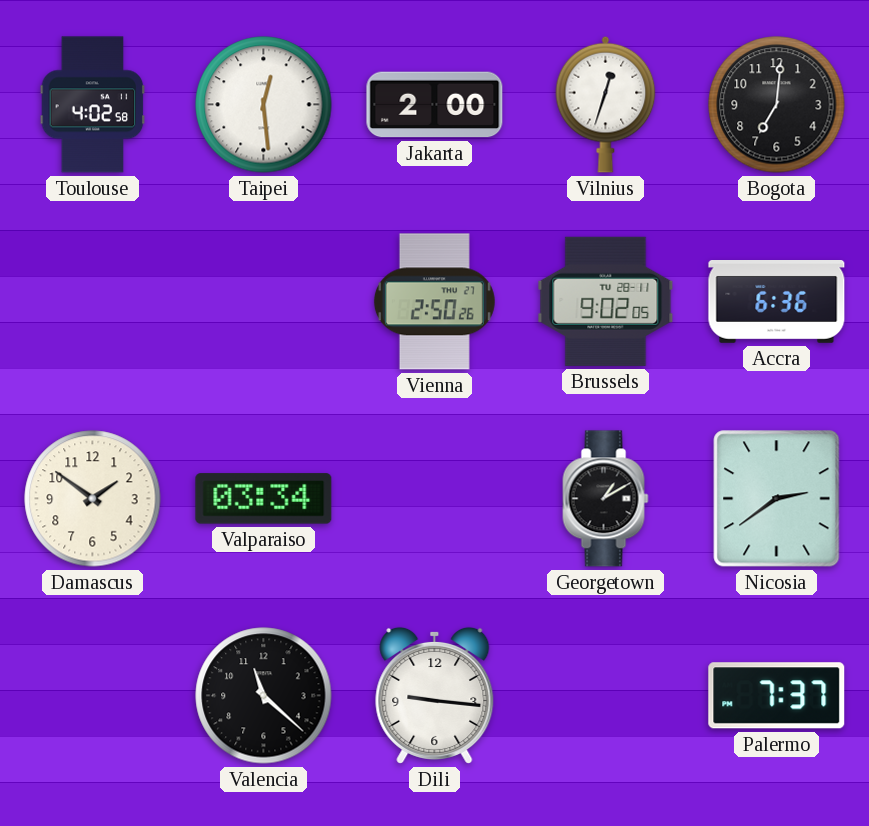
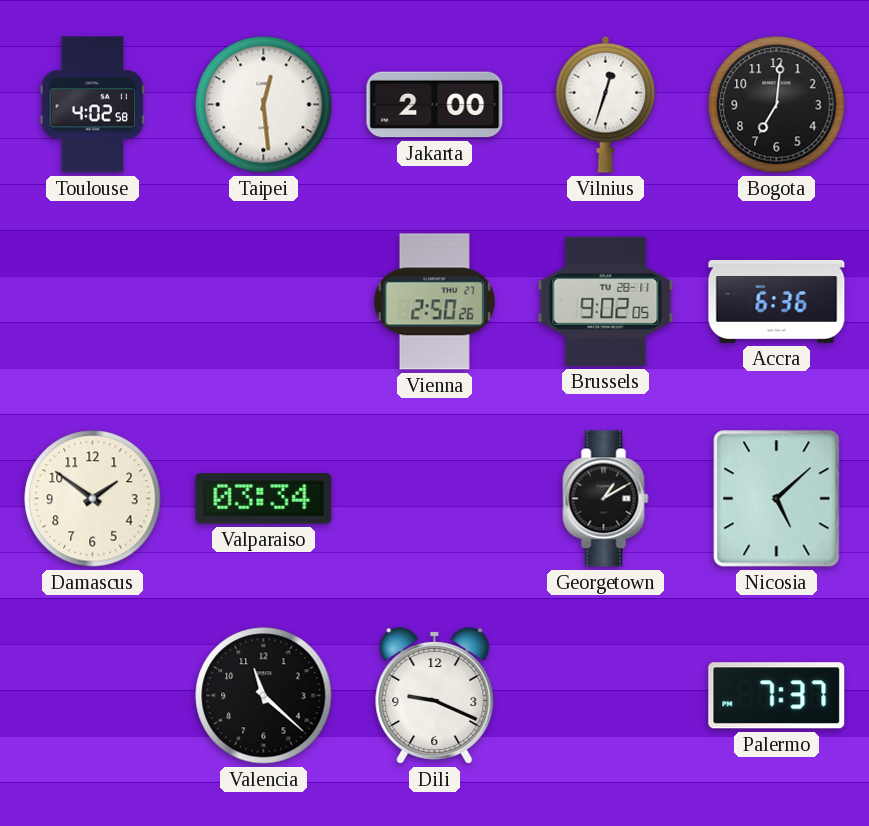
Nicosia: 2:39 -> 5:08
Dili: 9:16 -> 9:19
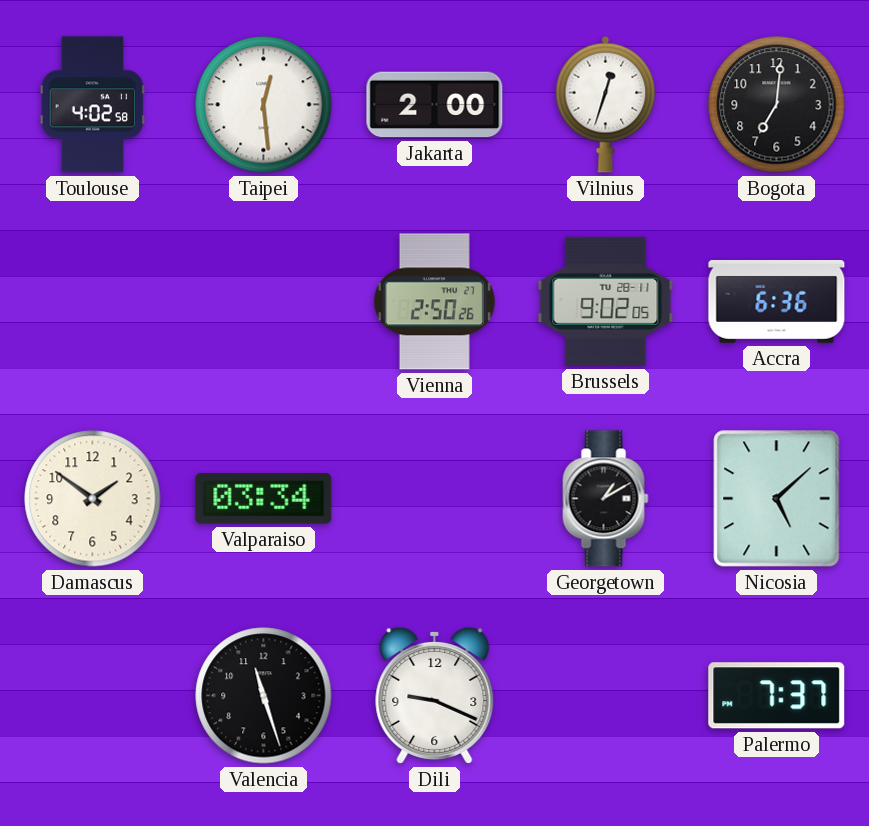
Valencia: 11:22 -> 11:27
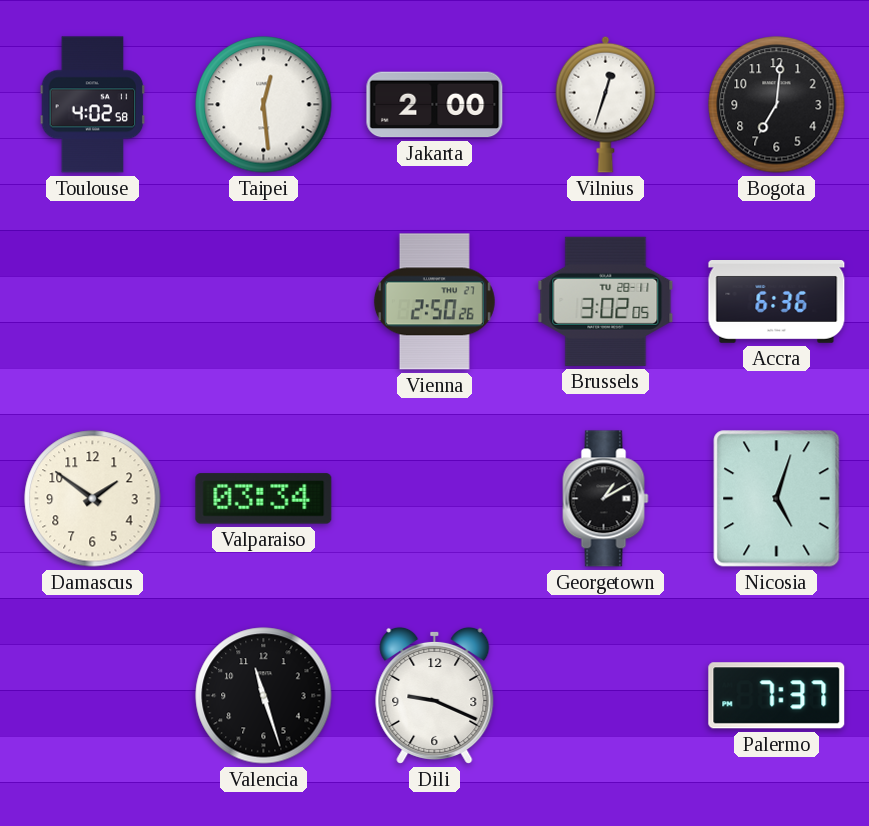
Brussels: 9:02 -> 3:02
Nicosia: 5:08 -> 5:03
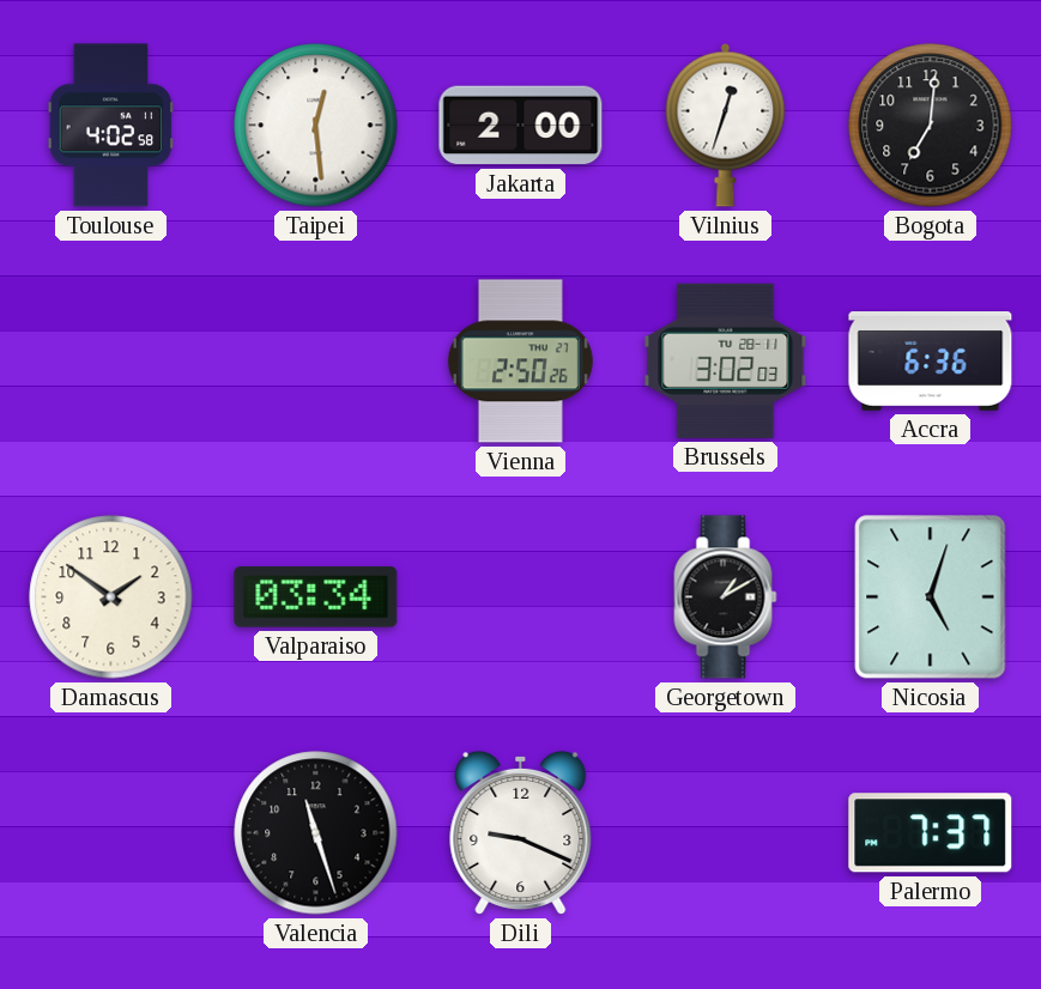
Brussels: 3:02:05 -> 3:02:03
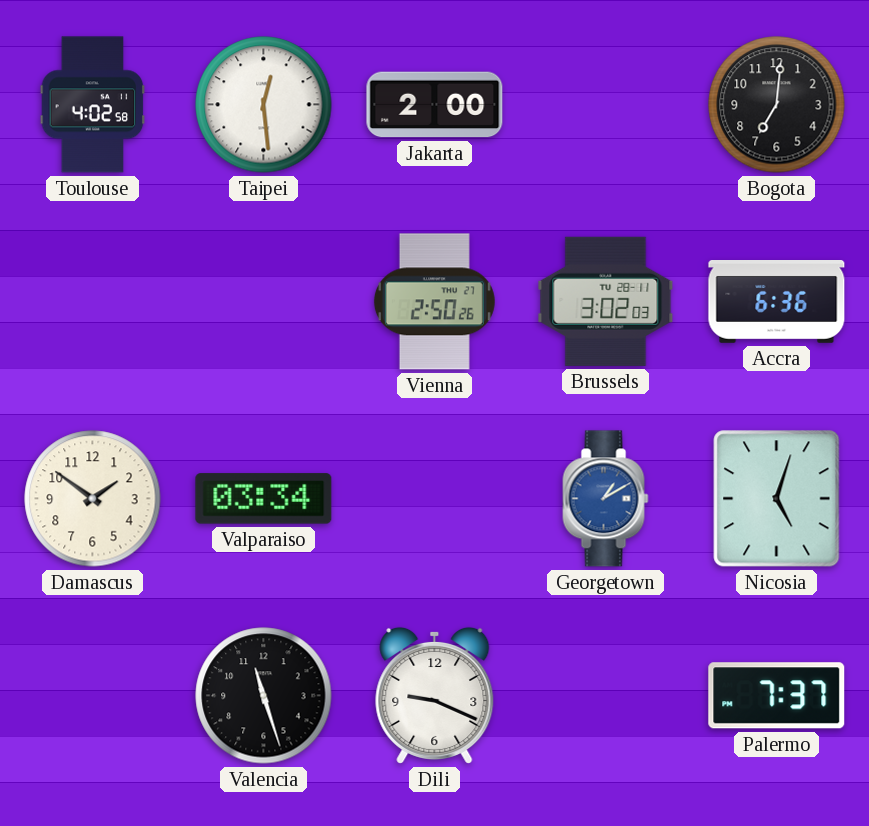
Vilnius: 12:33 -> none
Georgetown dial: black -> blue
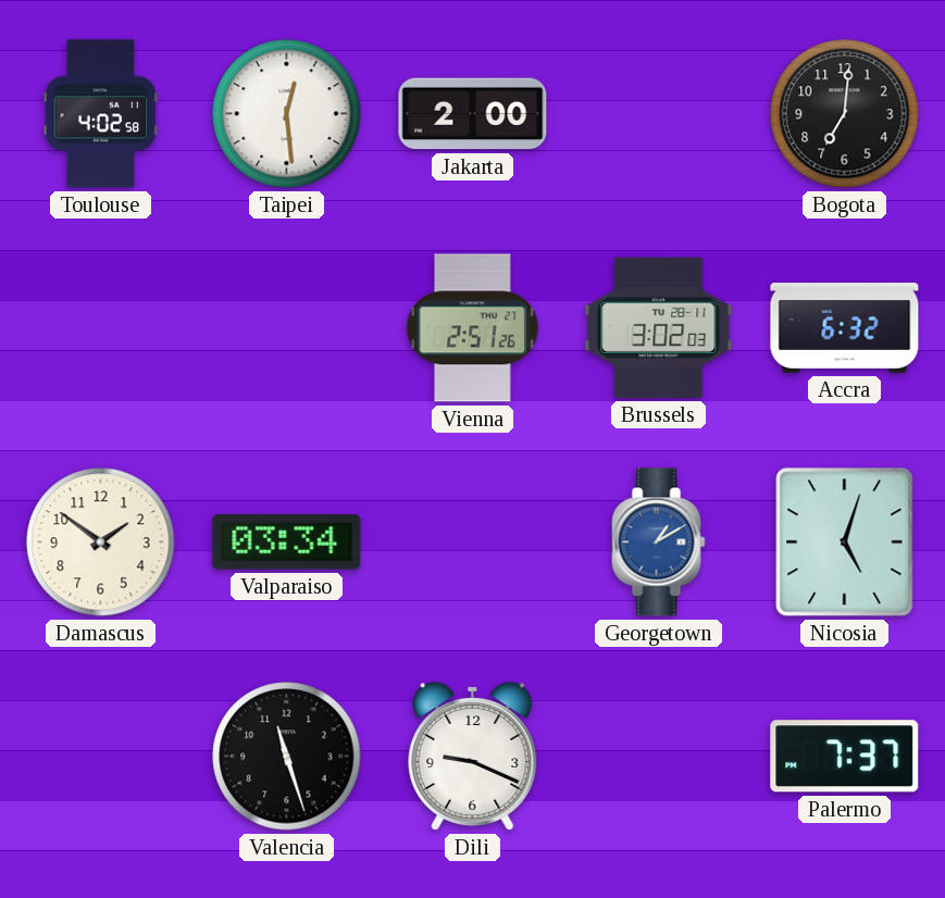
Vienna: 2:50 -> 2:51
Accra: 6:36 -> 6:32
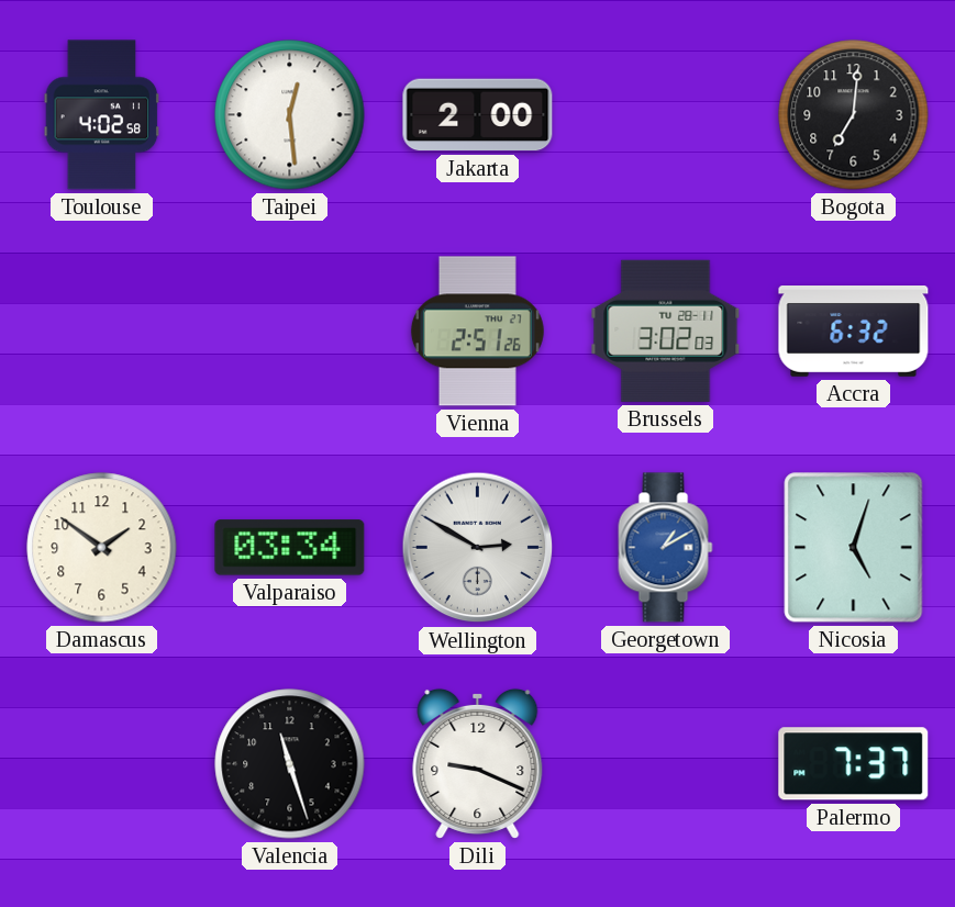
Wellington: none -> 2:50
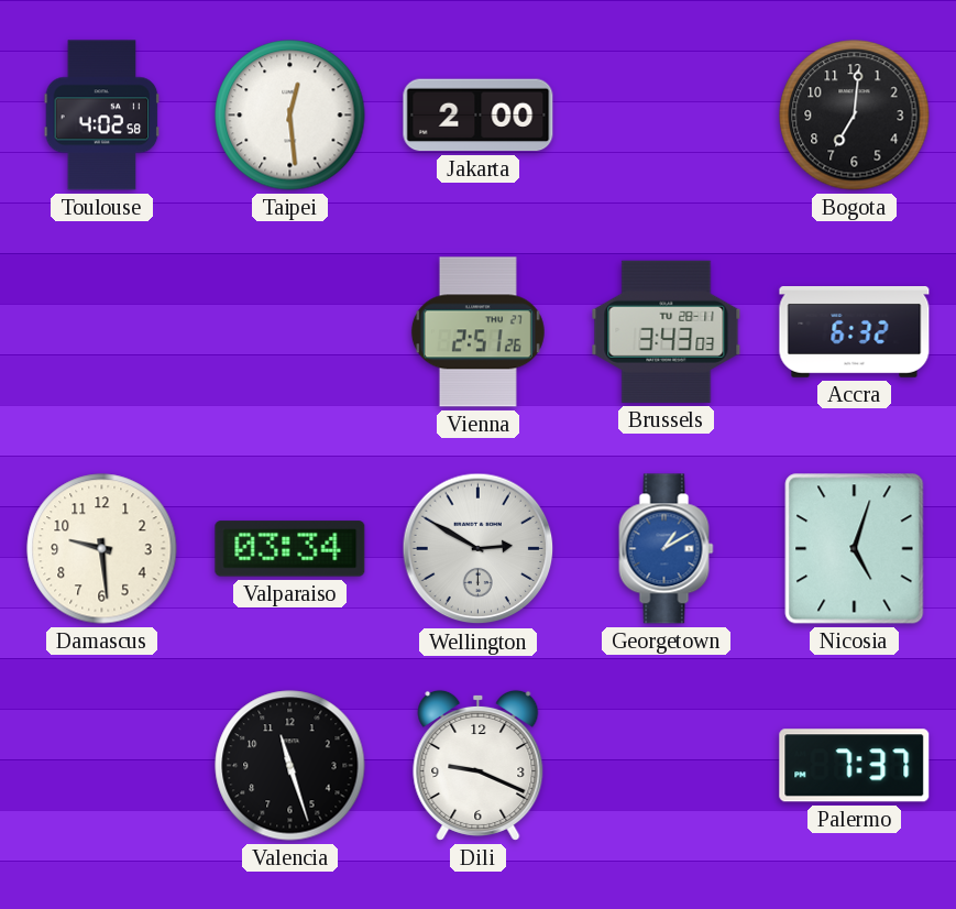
Brussels: 3:02 -> 3:43
Damascus: 1:51 -> 9:29
